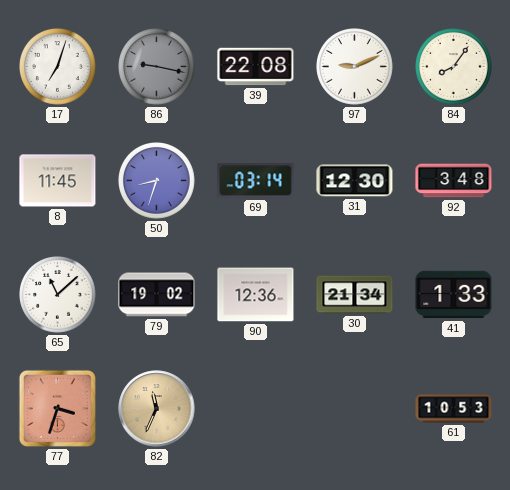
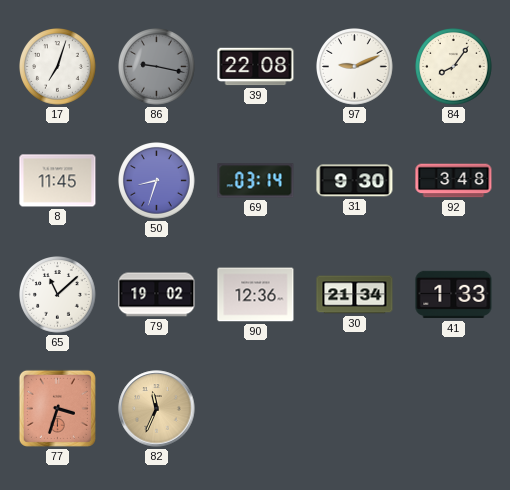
31: 12:30 -> 9:30
61: 10:53 -> none
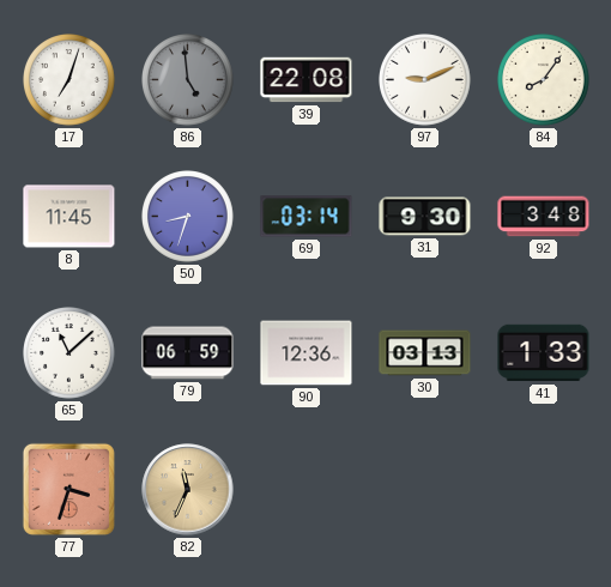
86: 9:17 -> 4:59
79: 19:02 -> 06:59
30: 21:34 -> 03:13
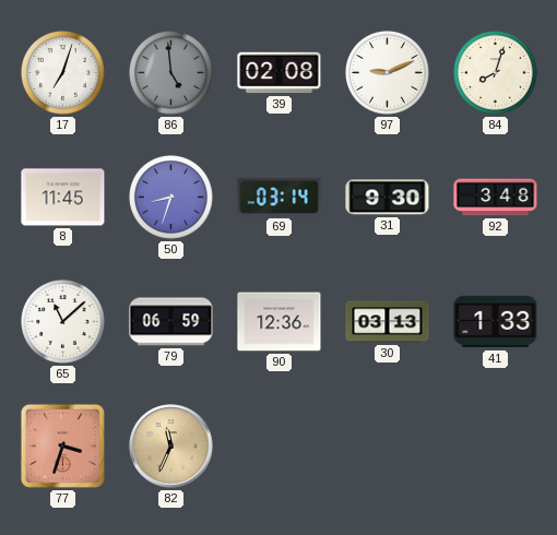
39: 22:08 -> 02:08
84: 8:06 -> 8:03
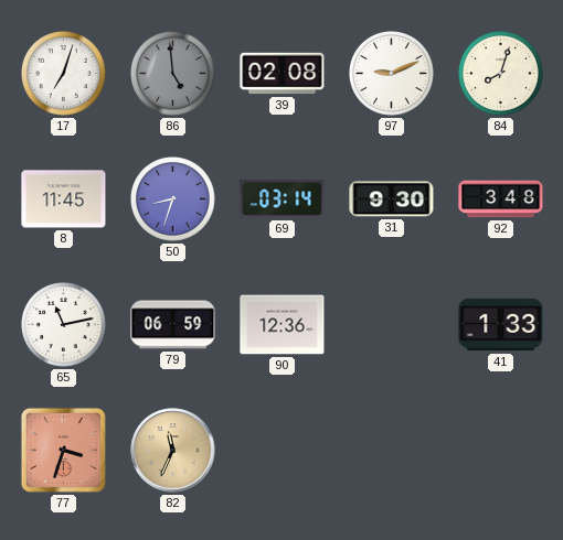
65: 11:08 -> 11:13
30: 03:13 -> none
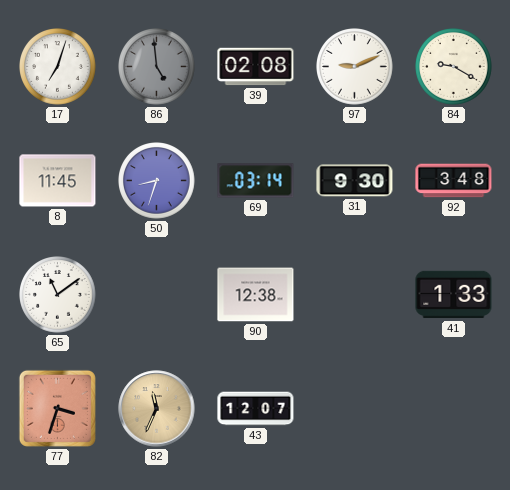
84: 8:03 -> 9:20
65: 11:13 -> 11:09
79: 06:59 -> none
90: 12:36 -> 12:38
43: none -> 12:07
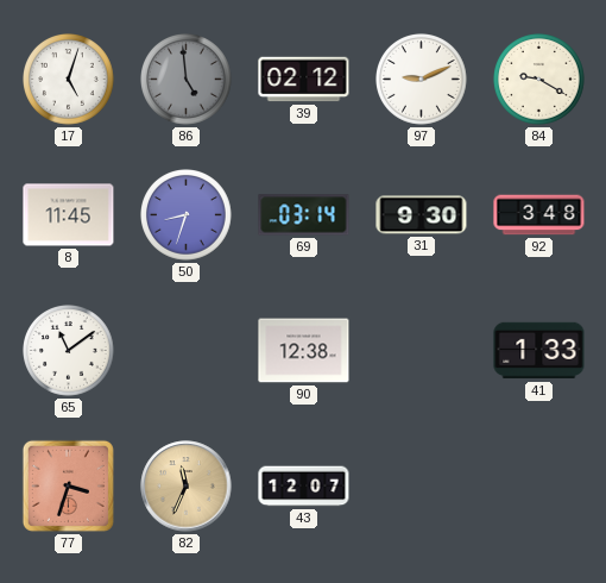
17: 7:03 -> 5:03
39: 02:08 -> 02:12
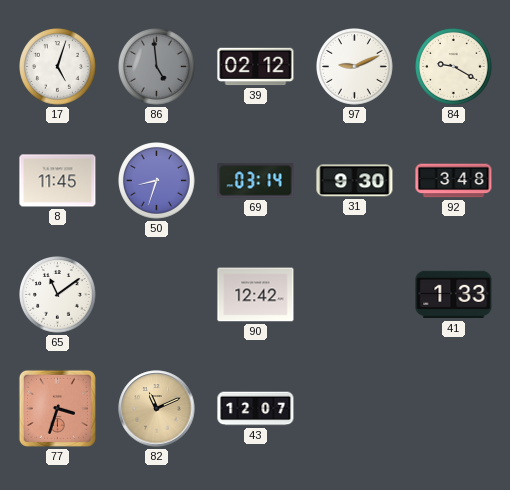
90: 12:38 -> 12:42
82: 11:34 -> 11:11
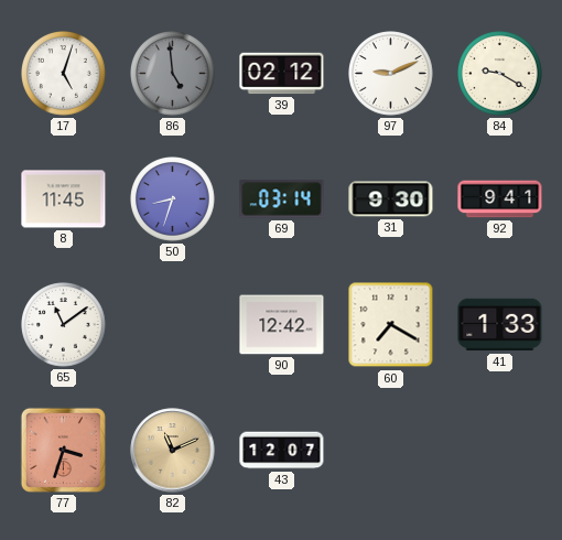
92: 3:48 -> 9:41
60: none -> 7:20
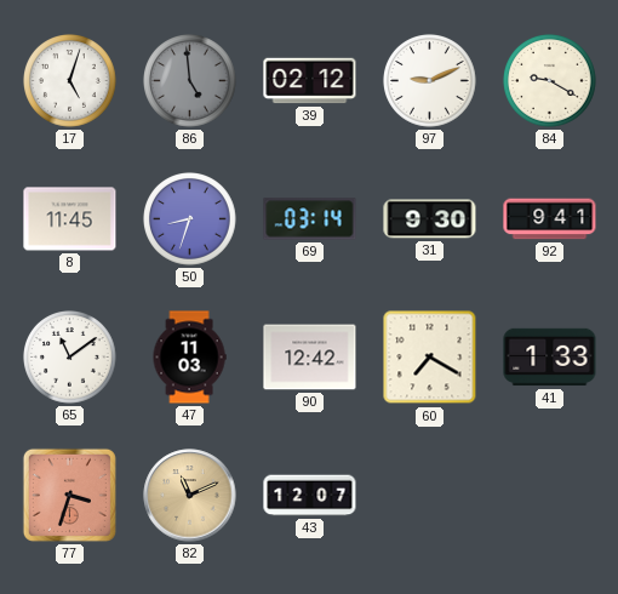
47: none -> 11:03
